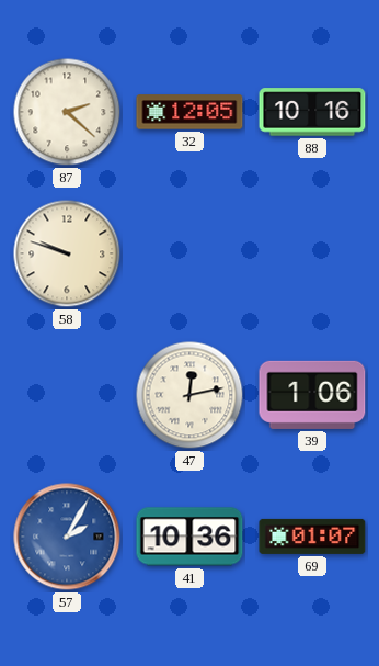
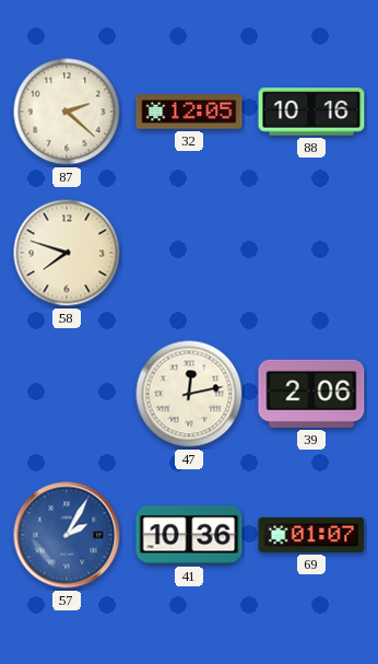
58: 9:48 -> 7:48
39: 1:06 -> 2:06
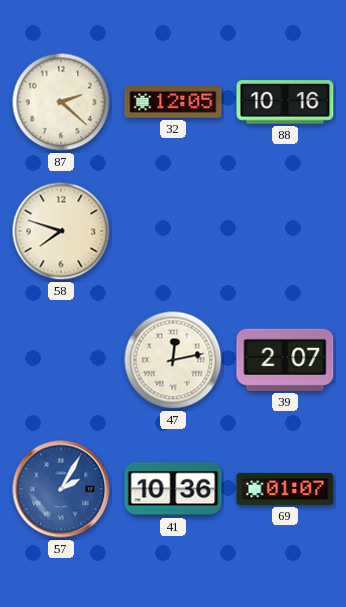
39: 2:06 -> 2:07
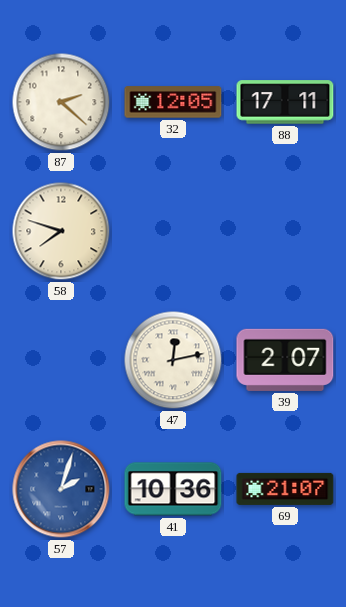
88: 10:16 -> 17:11
57: 2:05 -> 2:03
69: 01:07 -> 21:07
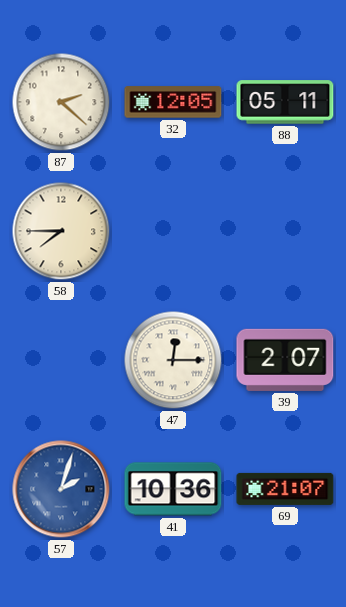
88: 17:11 -> 05:11
58: 7:48 -> 7:45
47: 12:13 -> 12:15
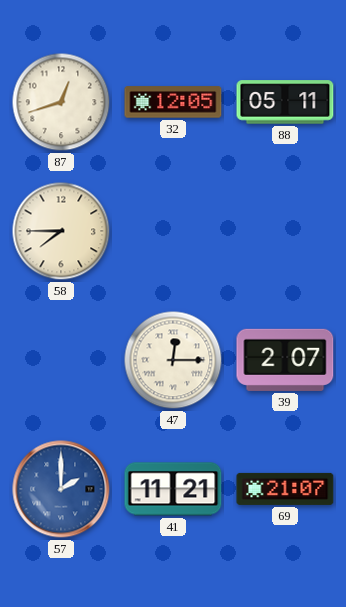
87: 2:22 -> 12:42
57: 2:03 -> 2:00
41: 10:36 -> 11:21
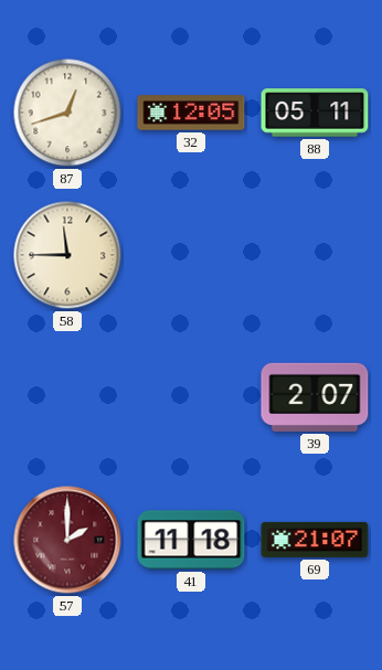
58: 7:45 -> 11:45
47: 12:15 -> none
57 dial: blue -> burgundy
41: 11:21 -> 11:18
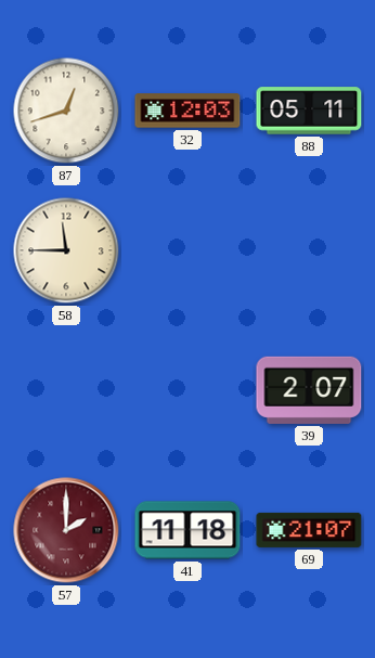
32: 12:05 -> 12:03
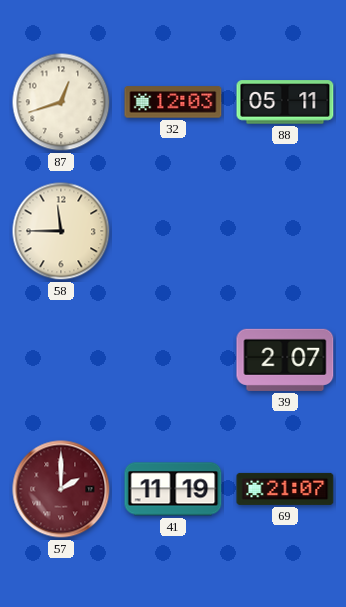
41: 11:18 -> 11:19
